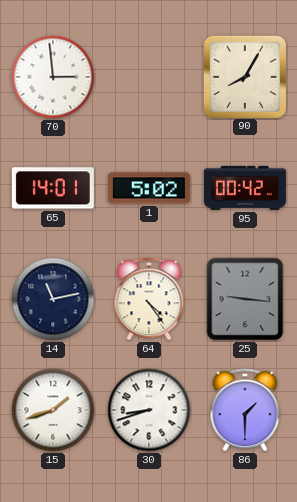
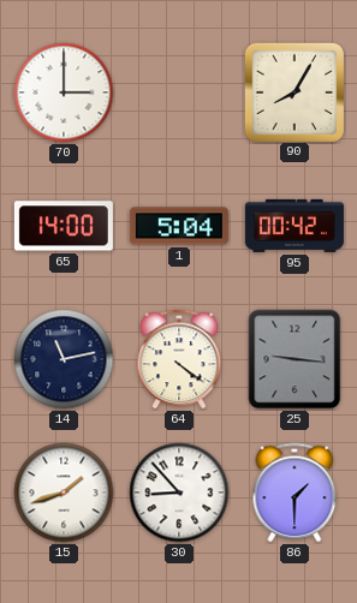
70: 2:59 -> 3:00
65: 14:01 -> 14:00
1: 5:02 -> 5:04
64: 4:24 -> 4:21
30: 8:42 -> 8:53
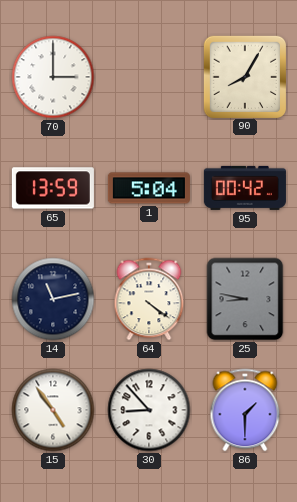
65: 14:00 -> 13:59
25: 9:16 -> 8:47
15: 1:42 -> 4:54
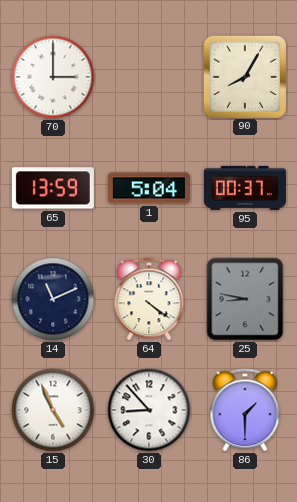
95: 00:42 -> 00:37
14: 11:13 -> 11:11
15: 4:54 -> 4:56
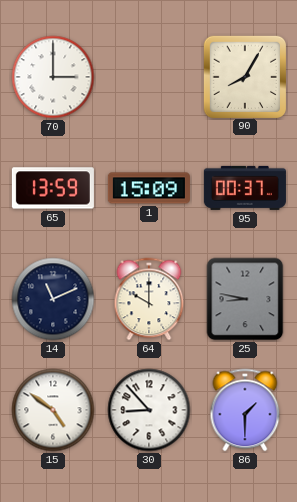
1: 5:04 -> 15:09
64: 4:21 -> 10:00
15: 4:56 -> 4:51
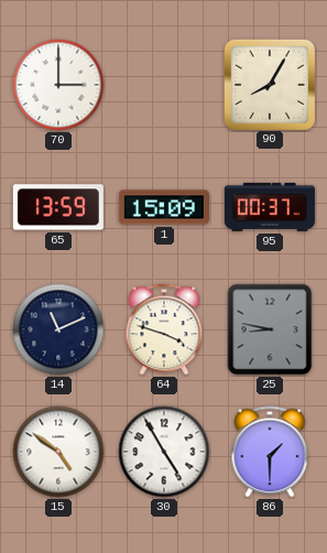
64: 10:00 -> 3:48
30: 8:53 -> 4:55
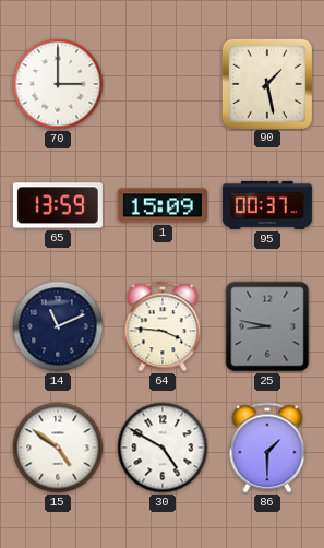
90: 8:05 -> 1:28
64: 3:48 -> 3:46
30: 4:55 -> 4:50
